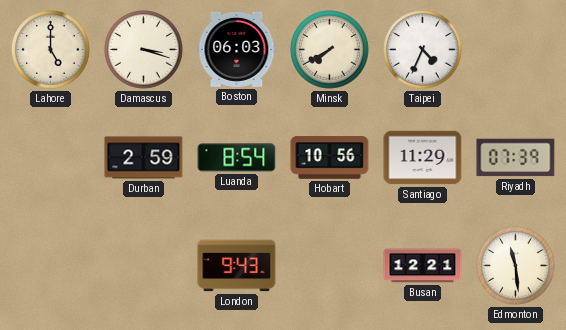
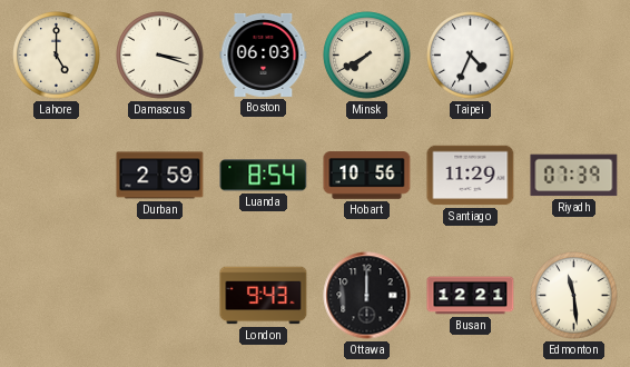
Ottawa: none -> 12:00
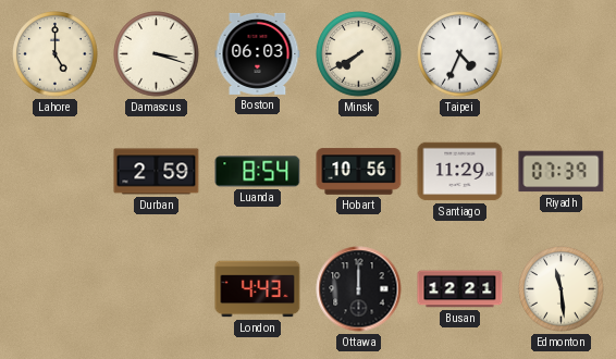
London: 9:43 -> 4:43
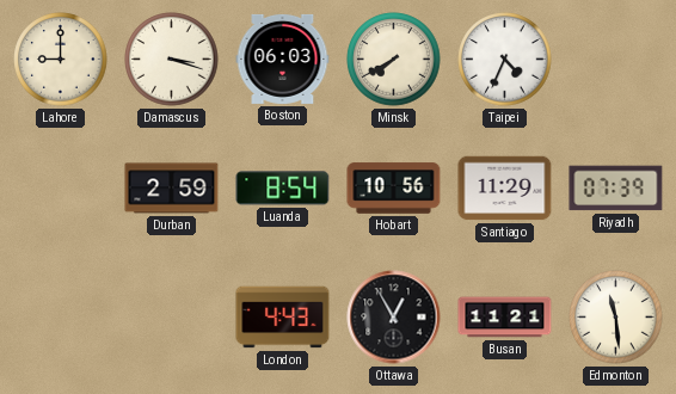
Lahore: 5:00 -> 9:00
Ottawa: 12:00 -> 12:55
Busan: 12:21 -> 11:21
